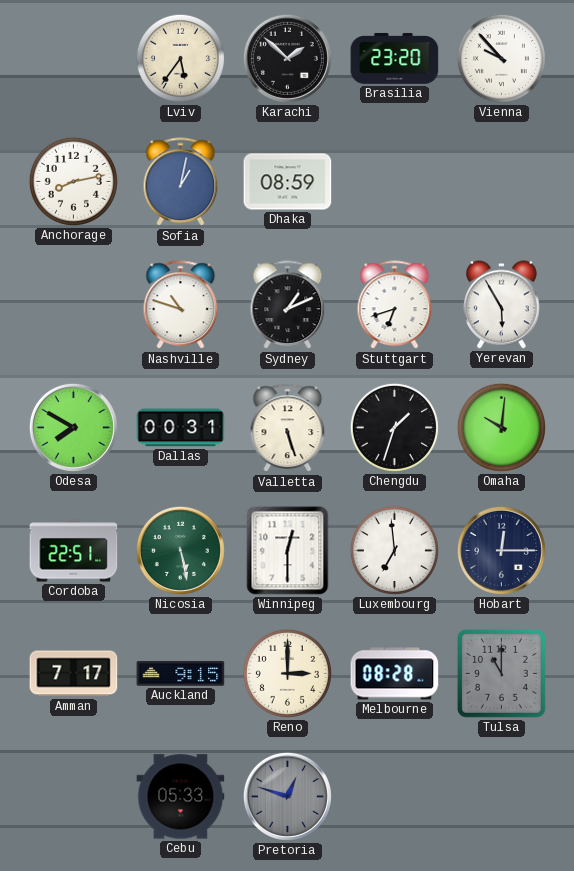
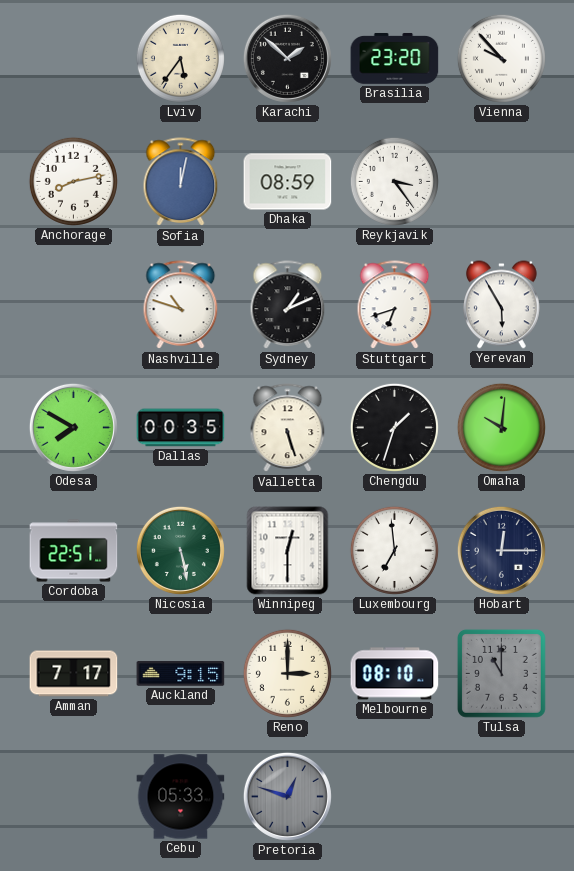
Sofia: 1:02 -> 12:02
Reykjavik: none -> 3:24
Dallas: 00:31 -> 00:35
Melbourne: 08:28 -> 08:10
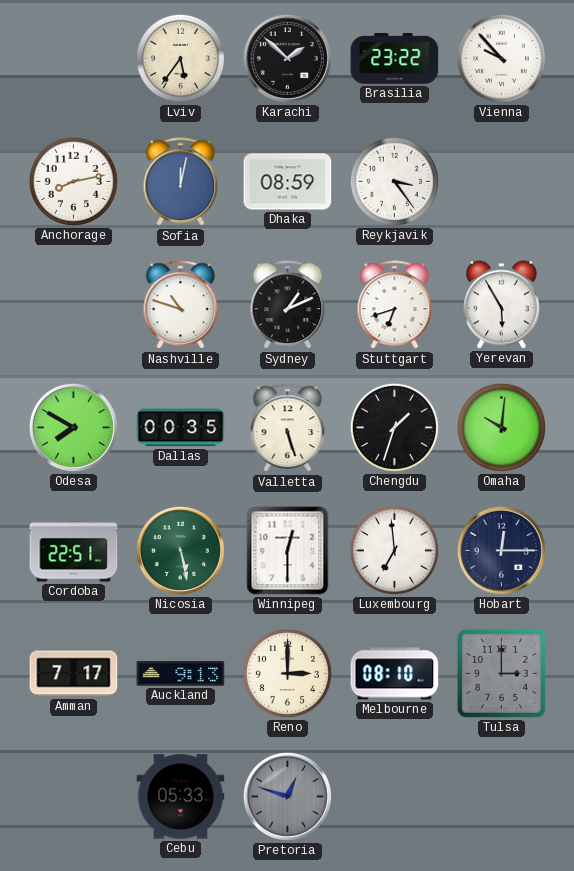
Brasilia: 23:20 -> 23:22
Auckland: 9:15 -> 9:13
Tulsa: 11:00 -> 3:00
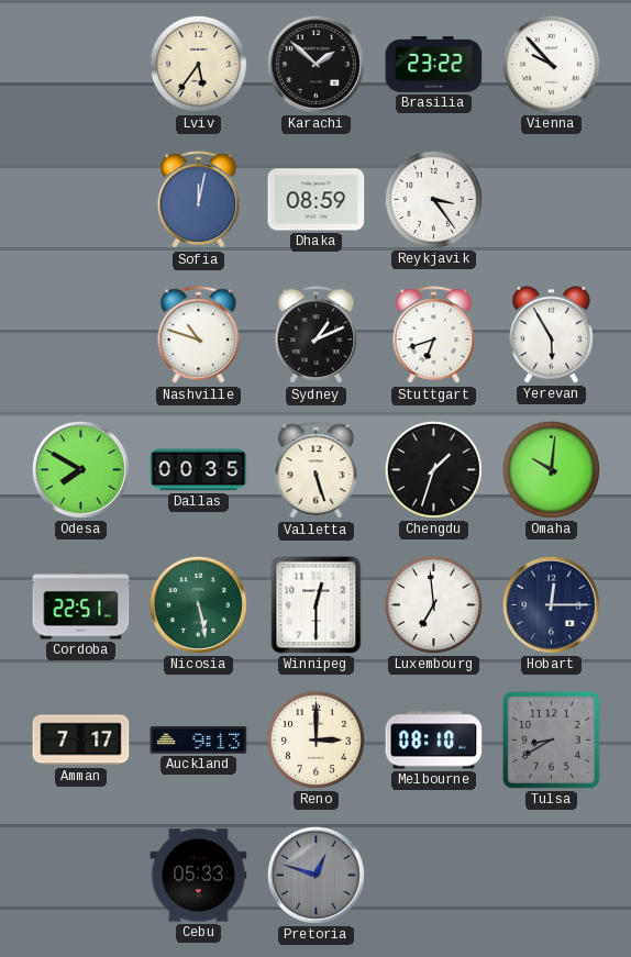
Anchorage: 8:13 -> none
Tulsa: 3:00 -> 8:40
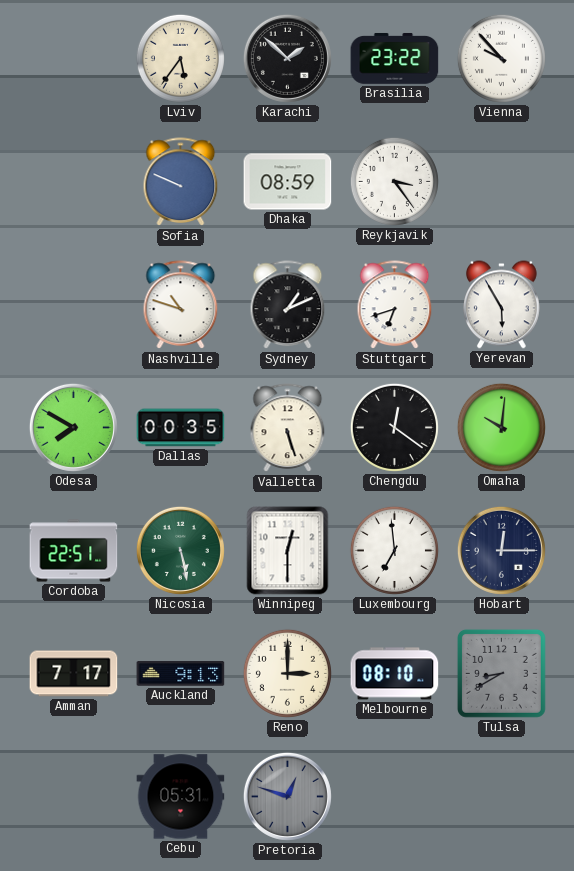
Sofia: 12:02 -> 9:49
Chengdu: 1:33 -> 12:21
Cebu: 05:33 -> 05:31
